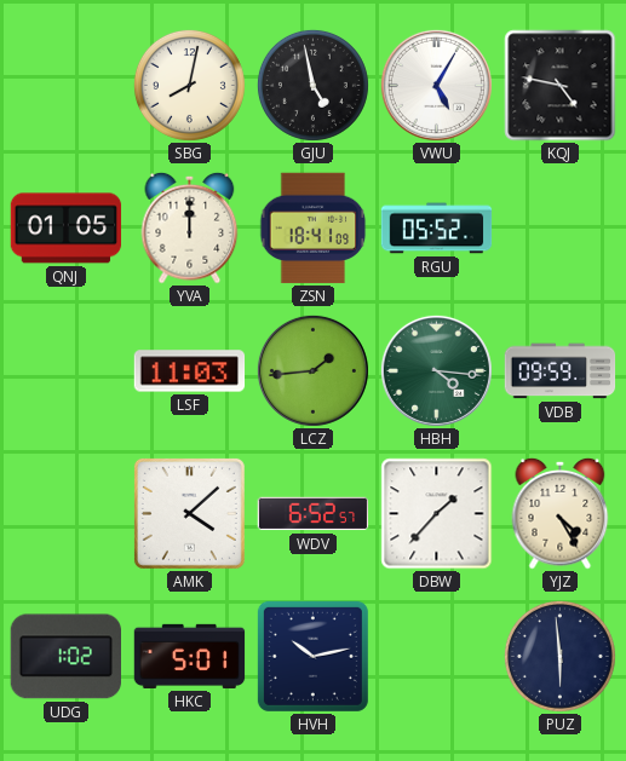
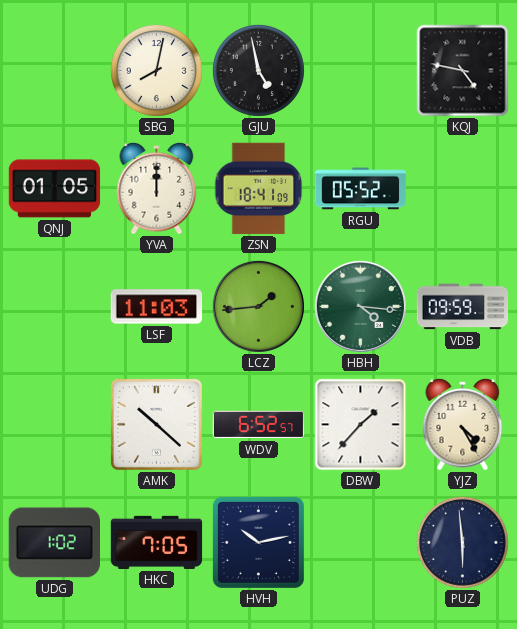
VWU: 5:05 -> none
AMK: 4:08 -> 10:22
HKC: 5:01 -> 7:05
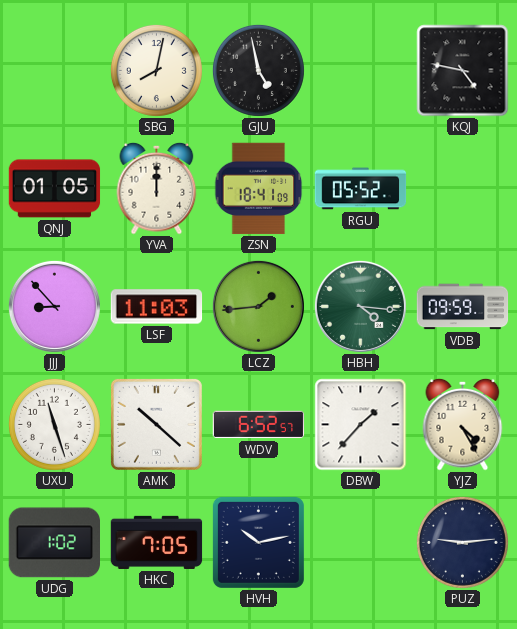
JJJ: none -> 8:53
UXU: none -> 11:27
PUZ: 5:59 -> 9:14
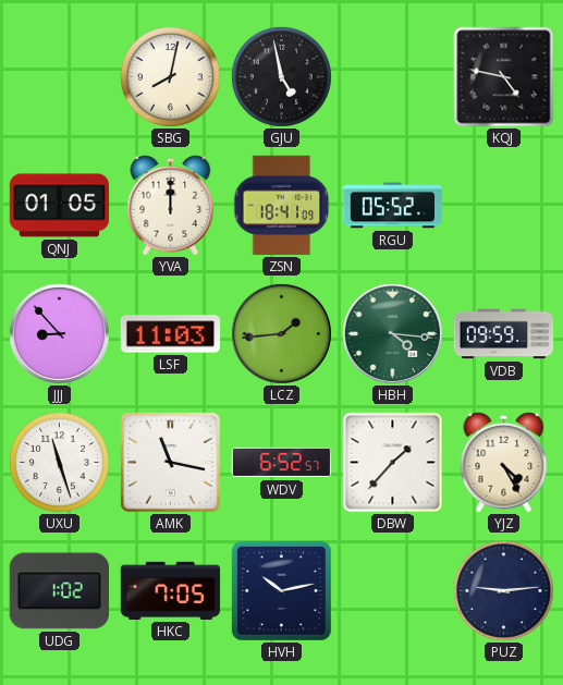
AMK: 10:22 -> 11:17
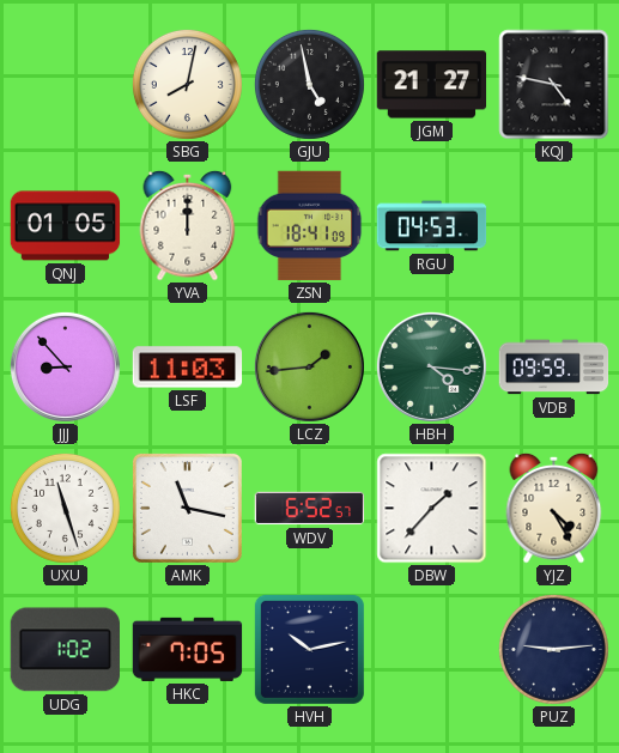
JGM: none -> 21:27
RGU: 05:52 -> 04:53
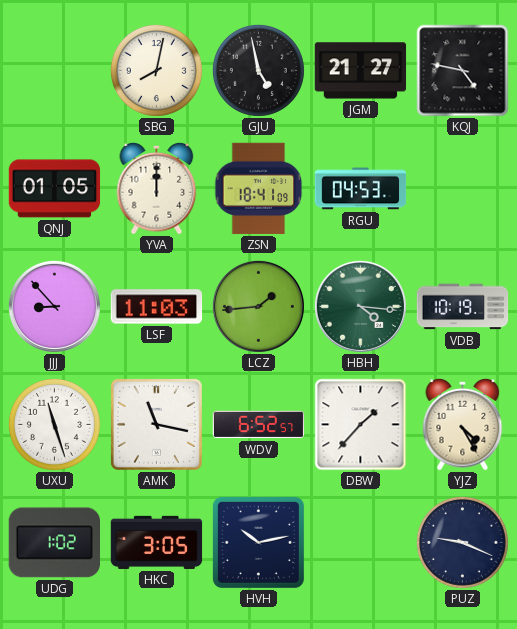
VDB: 09:59 -> 10:19
HKC: 7:05 -> 3:05
PUZ: 9:14 -> 9:19
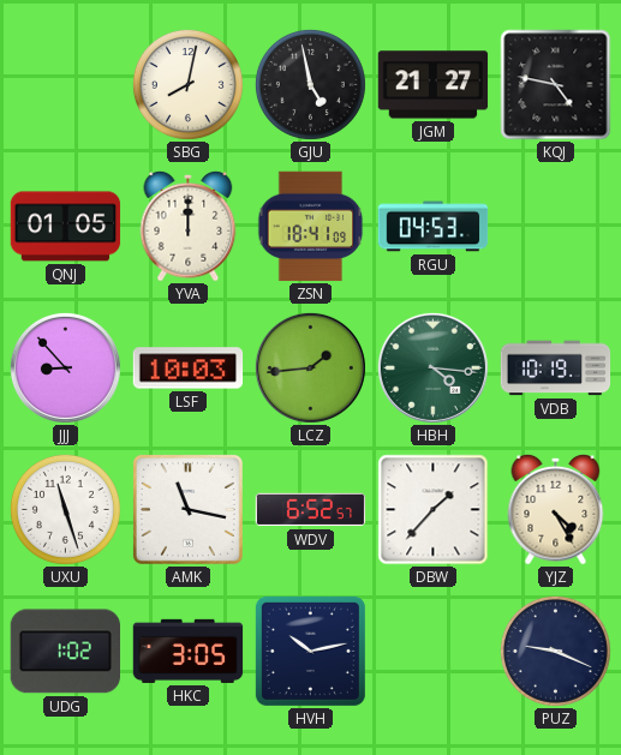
LSF: 11:03 -> 10:03
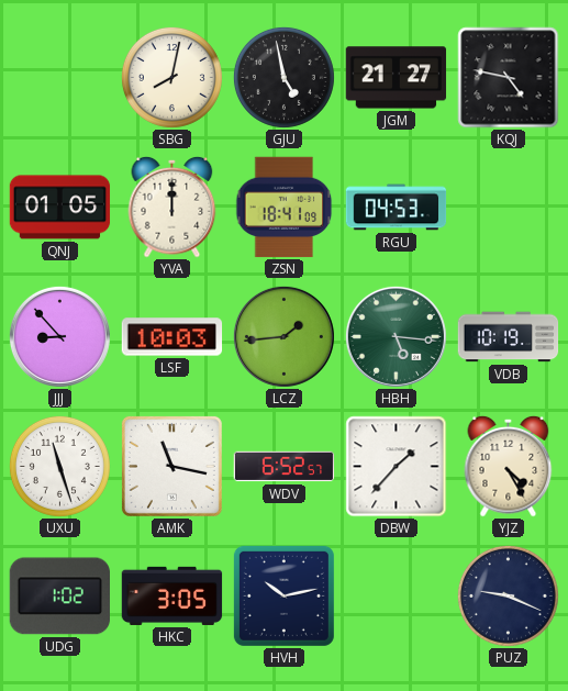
HBH: 4:16 -> 5:16
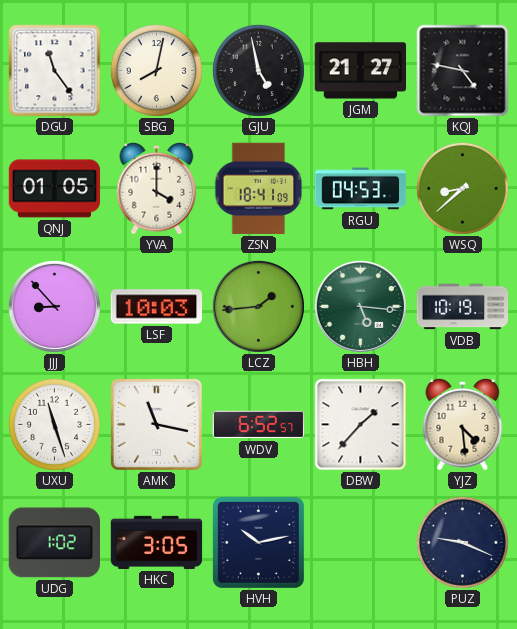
DGU: none -> 11:24
YVA: 12:00 -> 4:00
WSQ: none -> 8:38
YJZ: 4:25 -> 4:29
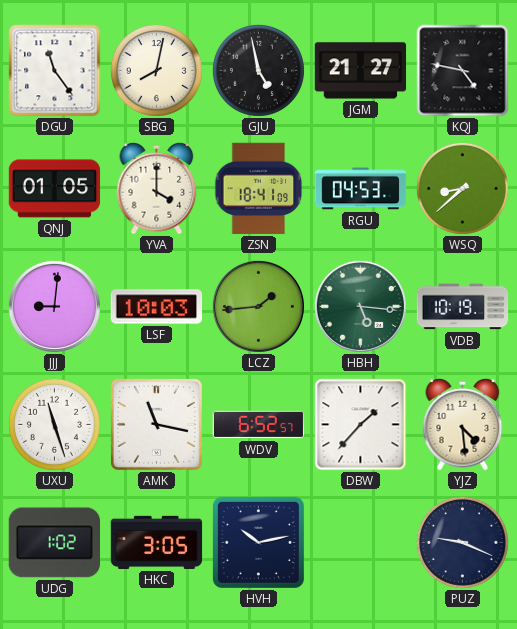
JJJ: 8:53 -> 9:01
